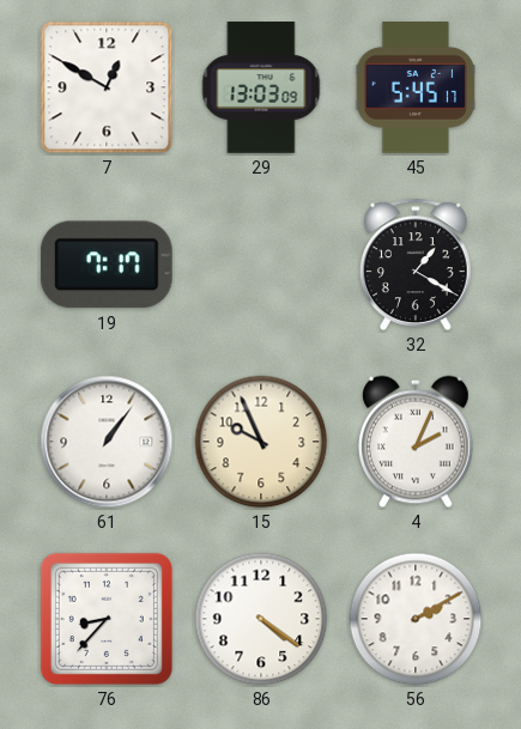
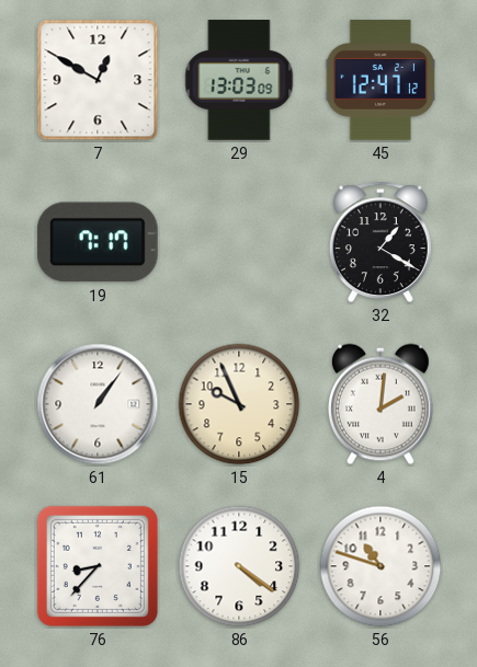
45: 5:45 -> 12:47
4: 2:04 -> 2:01
56: 2:10 -> 10:48
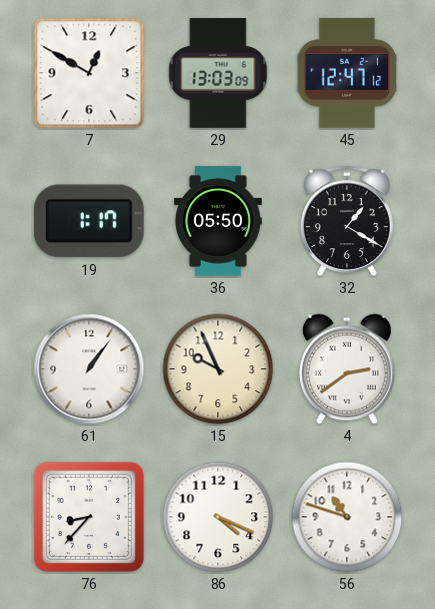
19: 7:17 -> 1:17
36: none -> 05:50
4: 2:01 -> 2:39
86: 4:21 -> 4:19
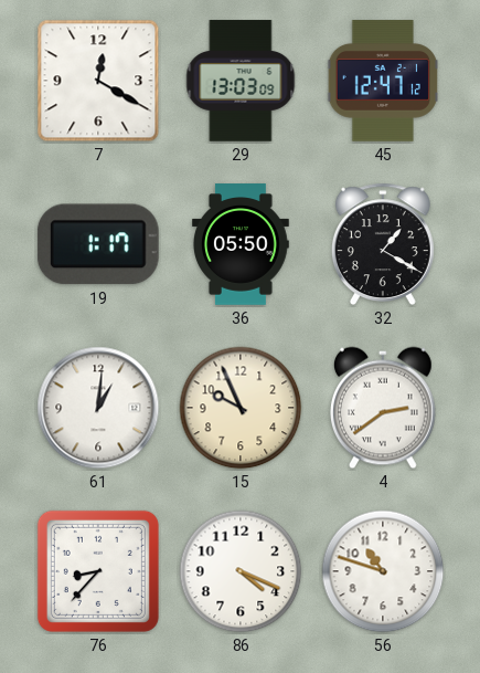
7: 12:50 -> 12:20
61: 1:06 -> 1:01
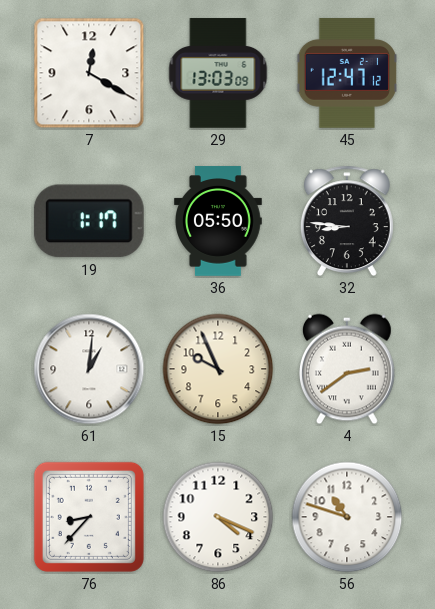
32: 1:20 -> 8:46
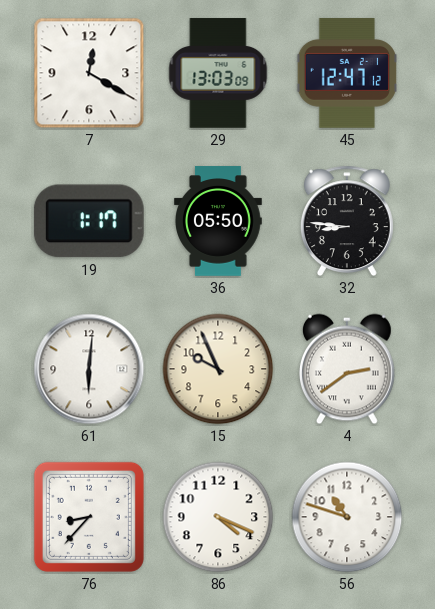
61: 1:01 -> 6:01
